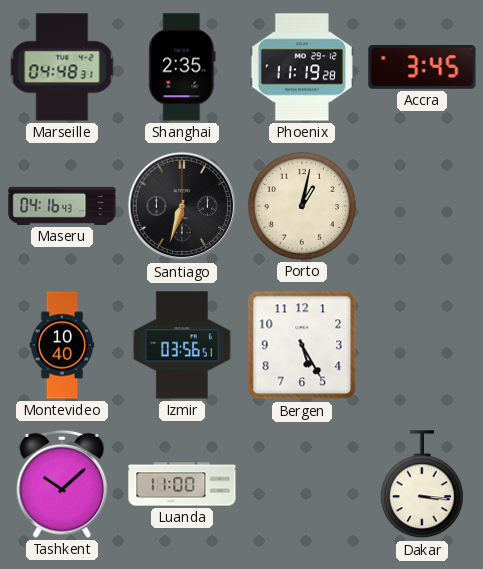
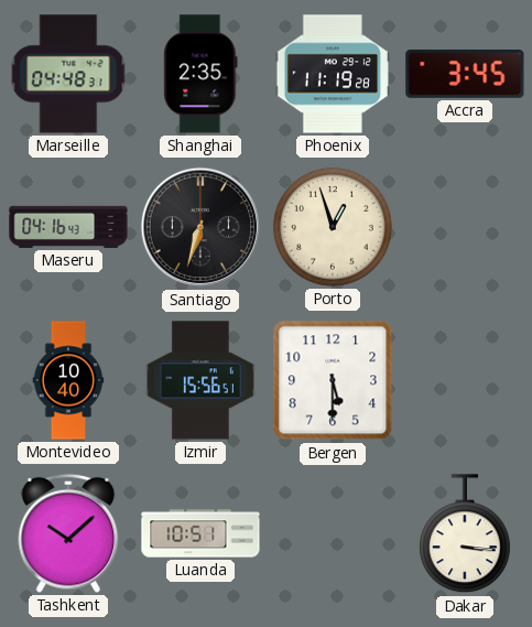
Porto: 1:02 -> 12:57
Izmir: 03:56 -> 15:56
Bergen: 5:25 -> 5:30
Luanda: 11:00 -> 10:51
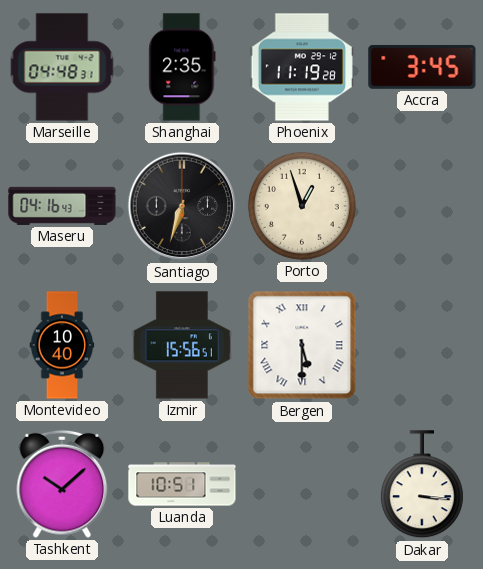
Bergen numerals: Arabic -> Roman
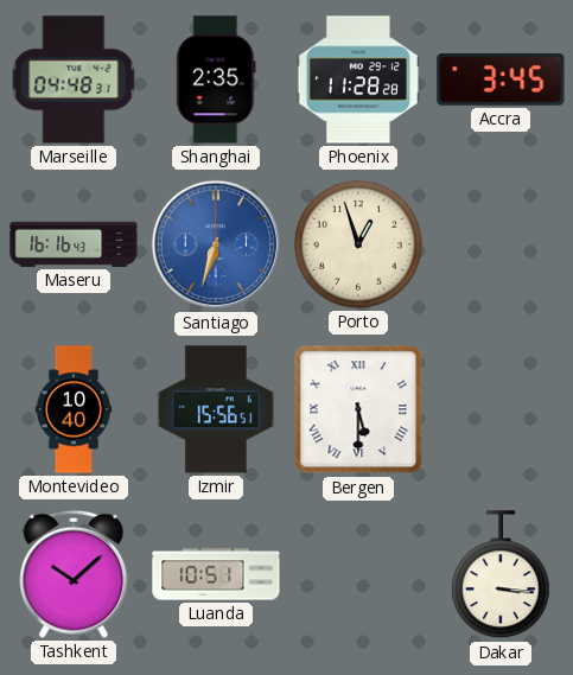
Phoenix: 11:19 -> 11:28
Maseru: 04:16 -> 16:16
Santiago dial: black -> blue
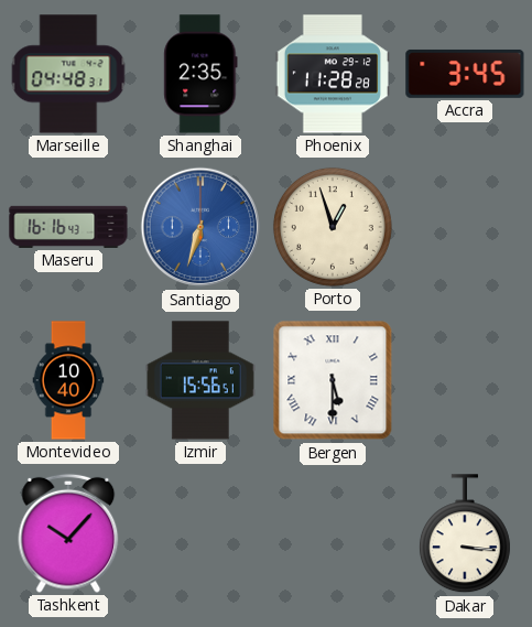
Tashkent: 10:08 -> 10:07
Luanda: 10:51 -> none
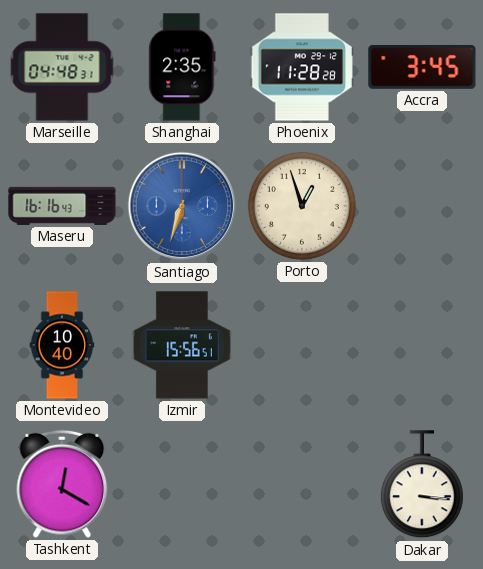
Bergen: 5:30 -> none
Tashkent: 10:07 -> 12:20
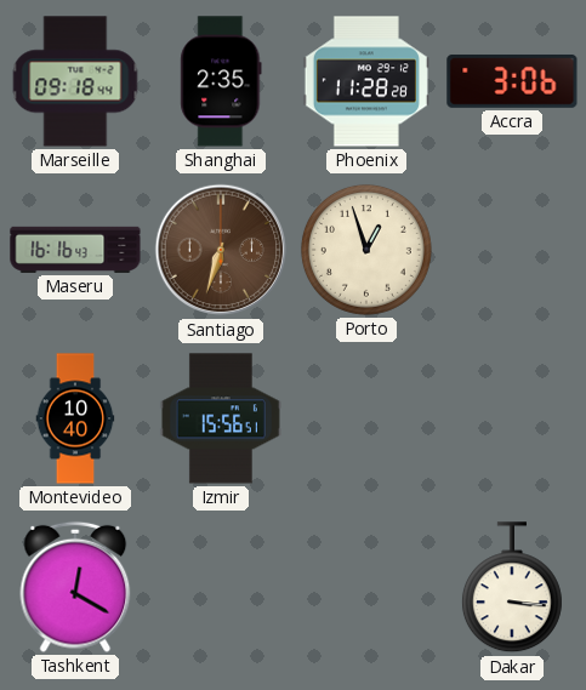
Marseille: 04:48 -> 09:18
Accra: 3:45 -> 3:06
Santiago dial: blue -> brown
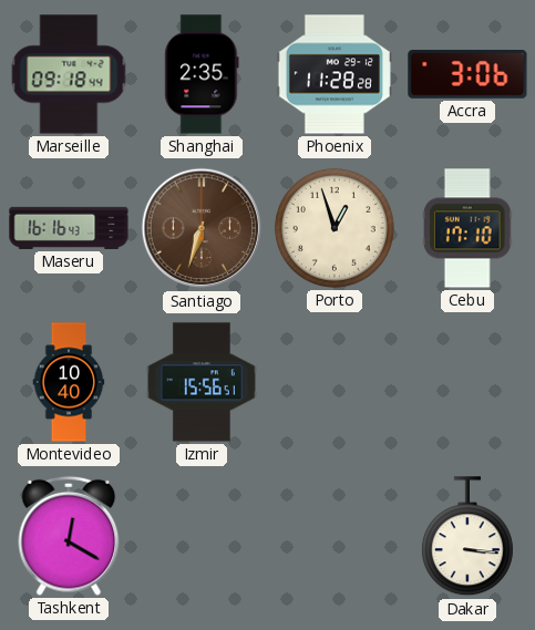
Cebu: none -> 17:10
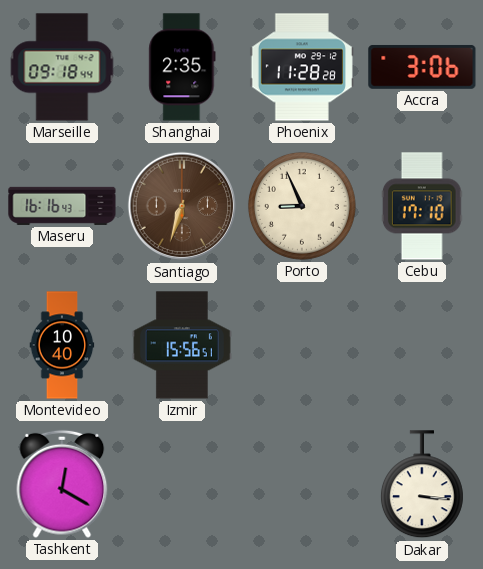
Porto: 12:57 -> 8:56
